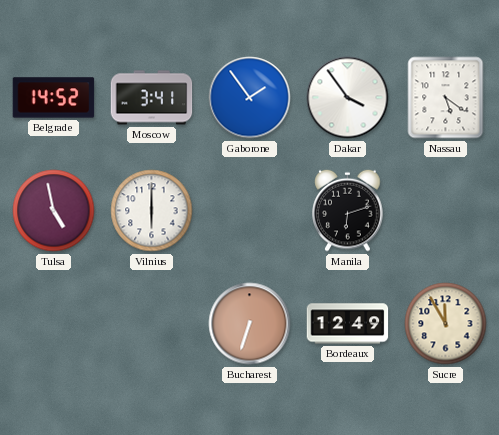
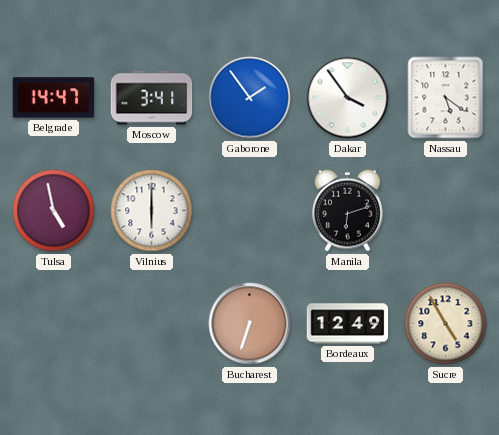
Belgrade: 14:52 -> 14:47
Sucre: 11:55 -> 4:55
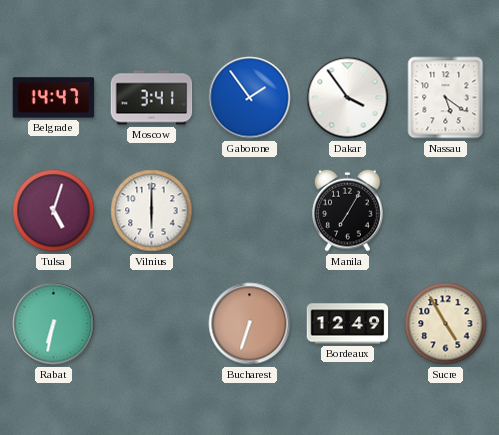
Tulsa: 4:58 -> 5:03
Manila: 6:12 -> 7:05
Rabat: none -> 6:32
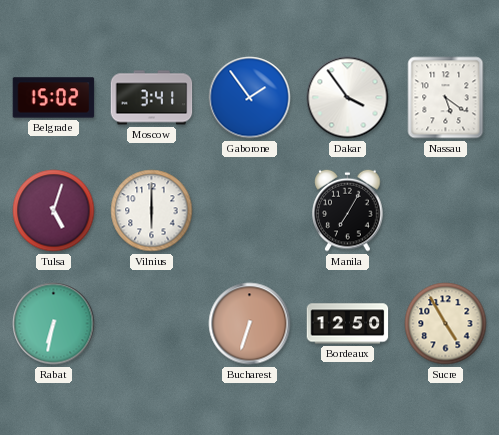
Belgrade: 14:47 -> 15:02
Bordeaux: 12:49 -> 12:50
